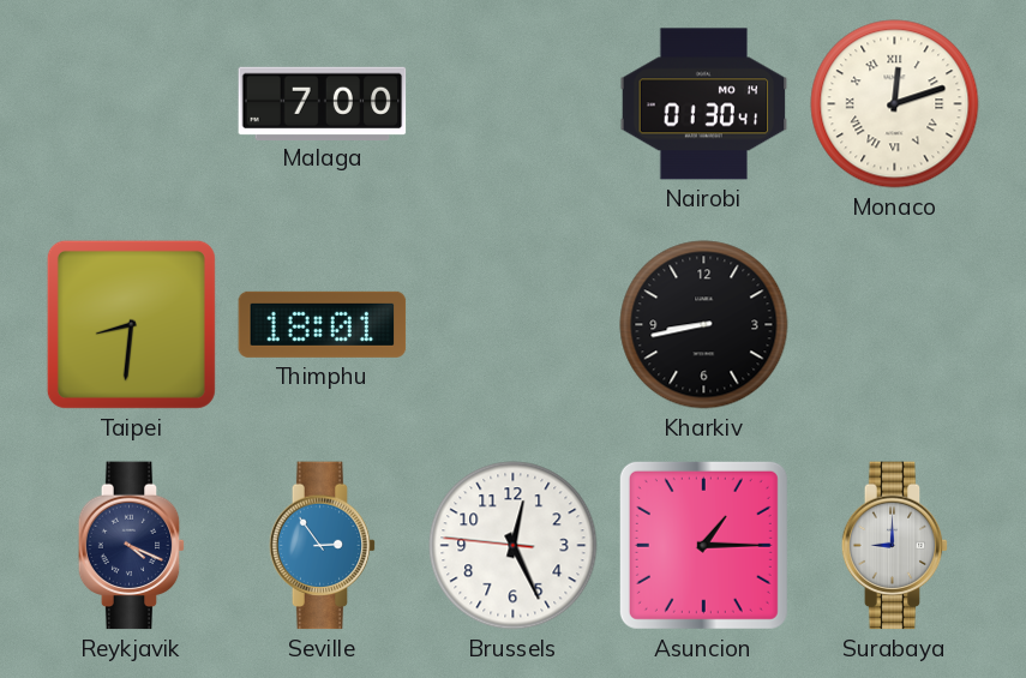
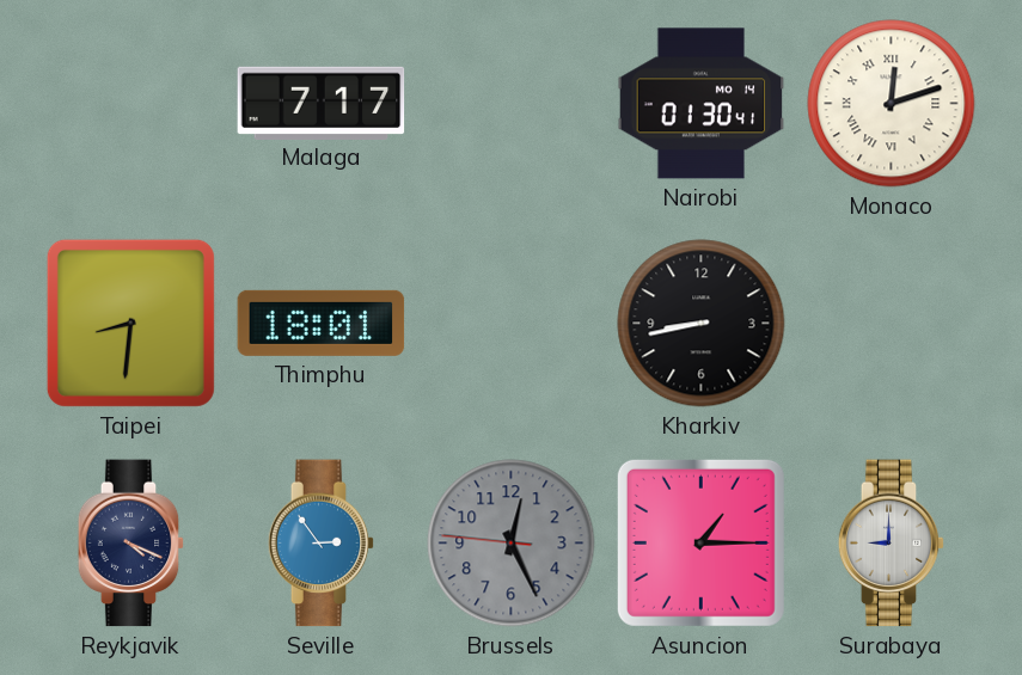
Malaga: 7:00 -> 7:17
Brussels dial: white -> grey
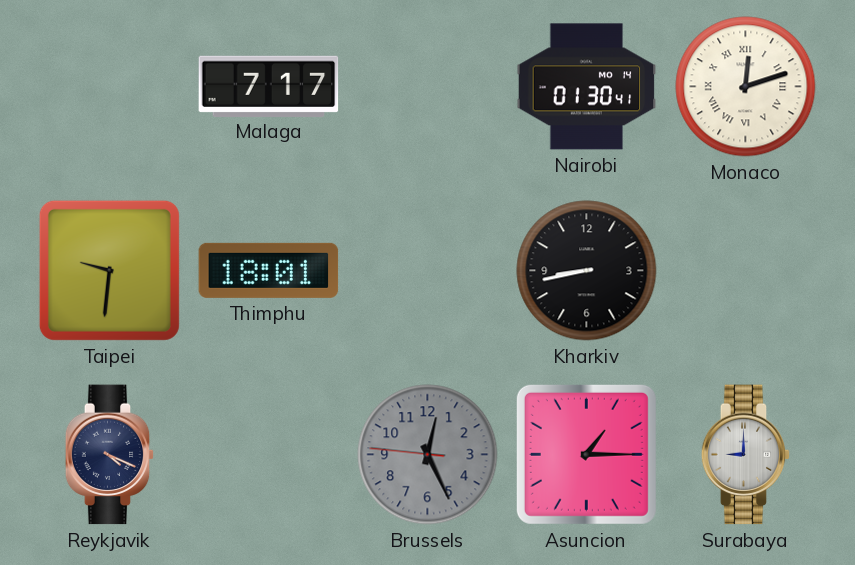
Taipei: 8:31 -> 9:31
Seville: 2:54 -> none
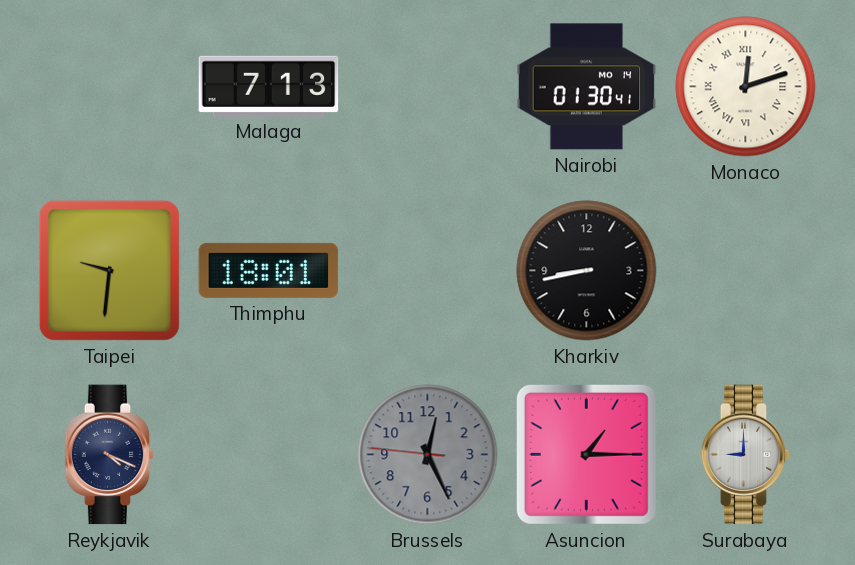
Malaga: 7:17 -> 7:13
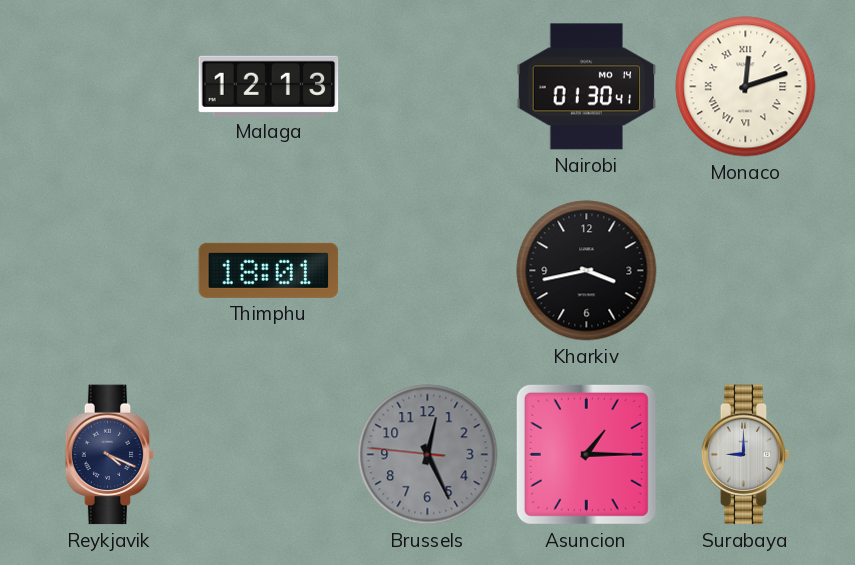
Malaga: 7:13 -> 12:13
Taipei: 9:31 -> none
Kharkiv: 8:43 -> 3:43
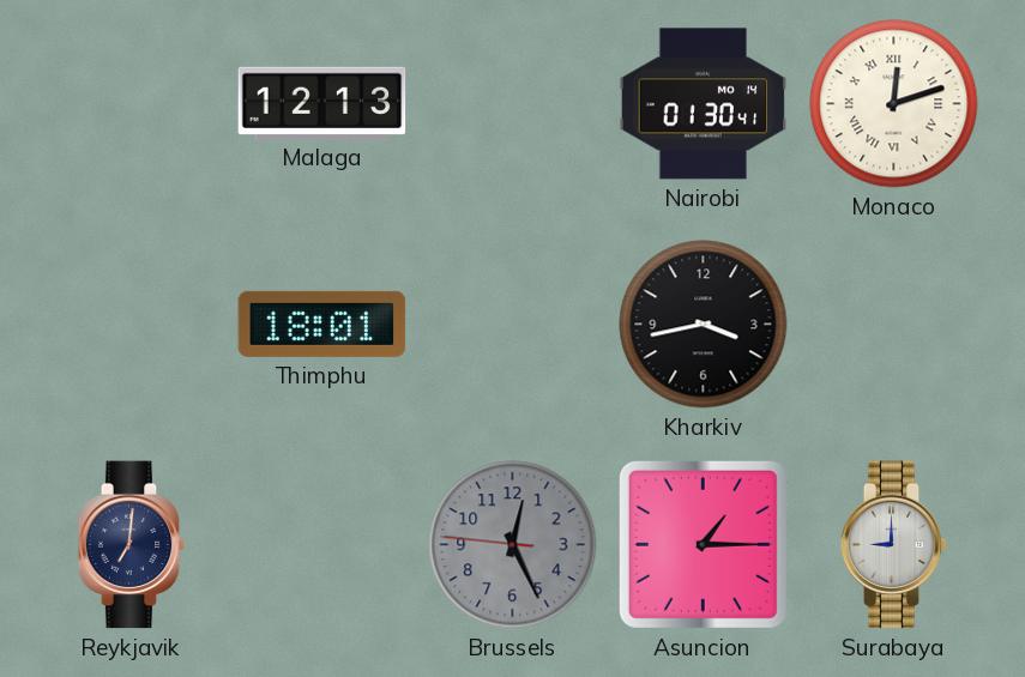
Reykjavik: 4:19 -> 7:01
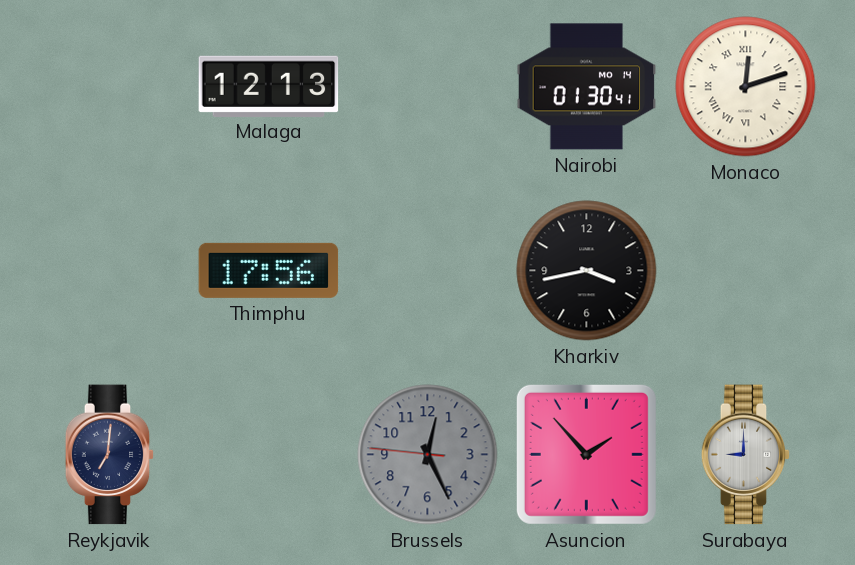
Thimphu: 18:01 -> 17:56
Asuncion: 1:15 -> 1:53
